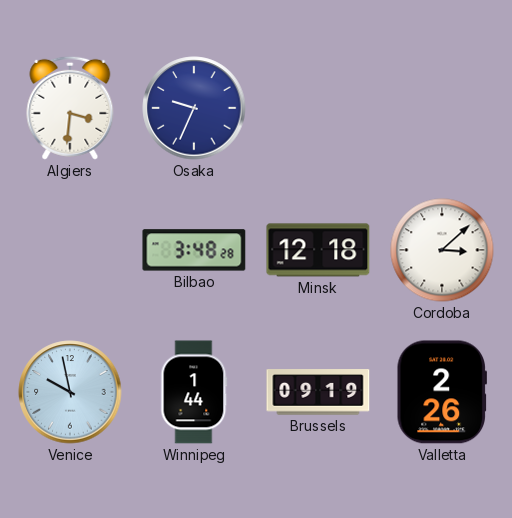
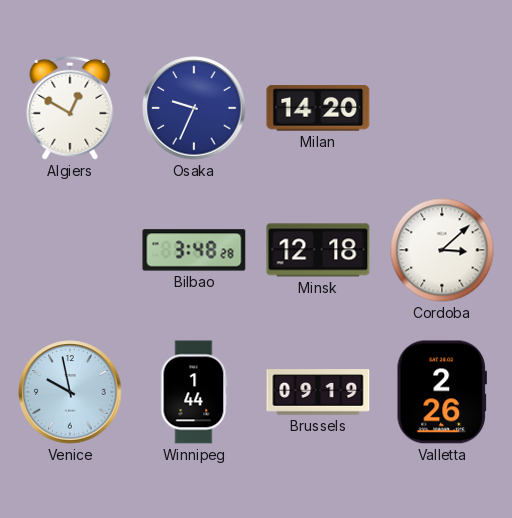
Algiers: 3:31 -> 12:50
Milan: none -> 14:20
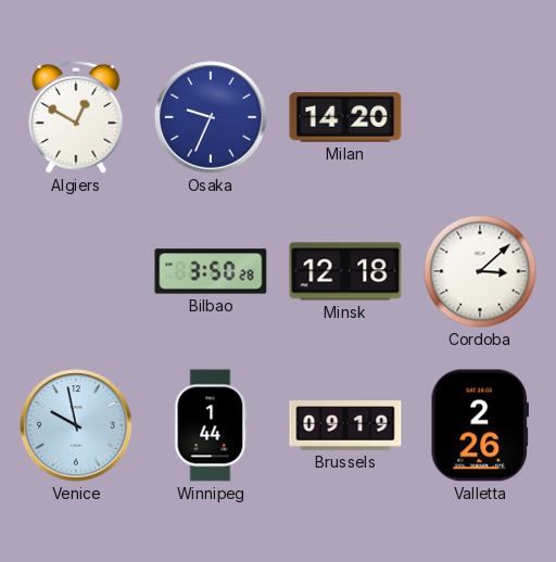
Bilbao: 3:48 -> 3:50
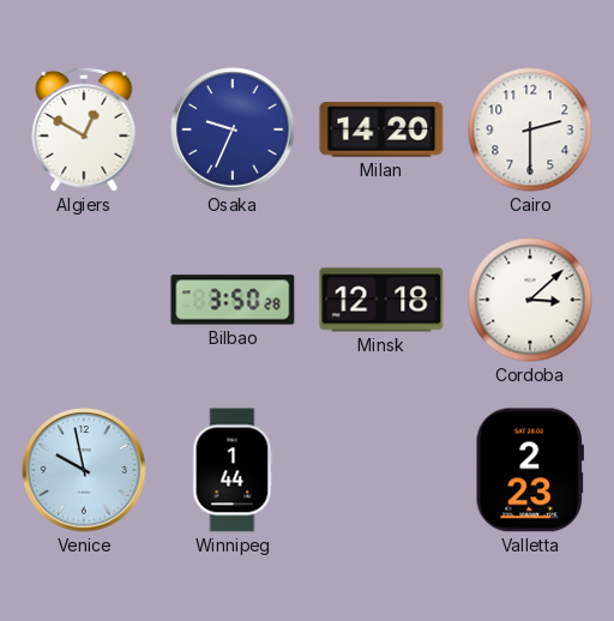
Cairo: none -> 2:30
Brussels: 09:19 -> none
Valletta: 2:26 -> 2:23
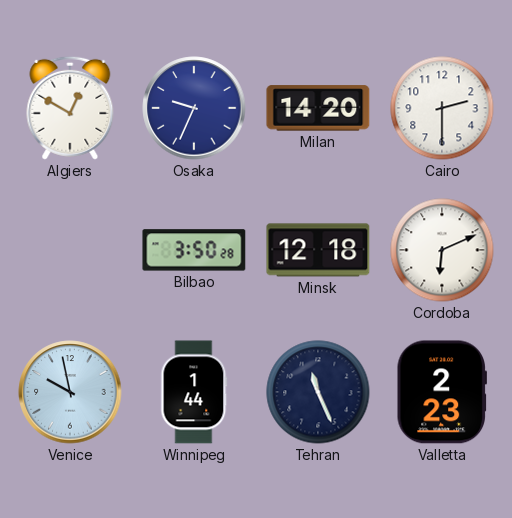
Cordoba: 3:08 -> 6:11
Tehran: none -> 11:26
